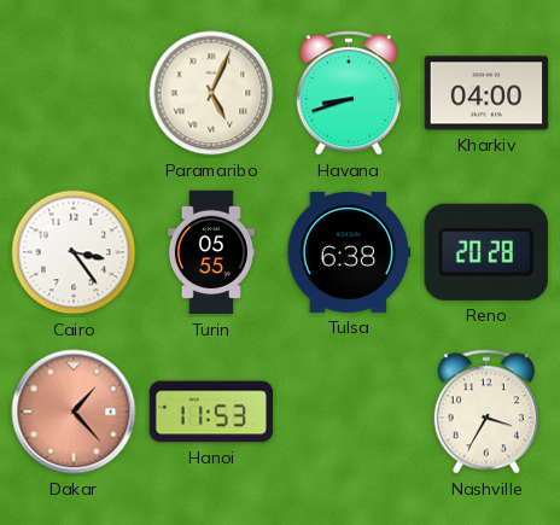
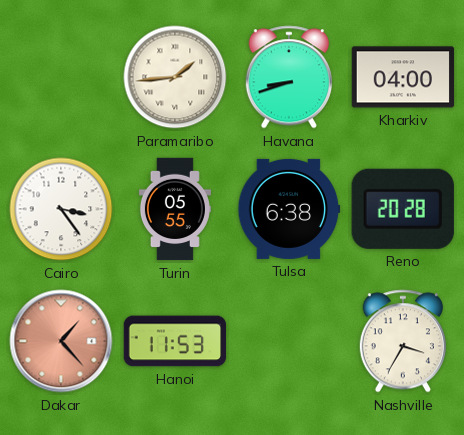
Paramaribo: 5:04 -> 1:44
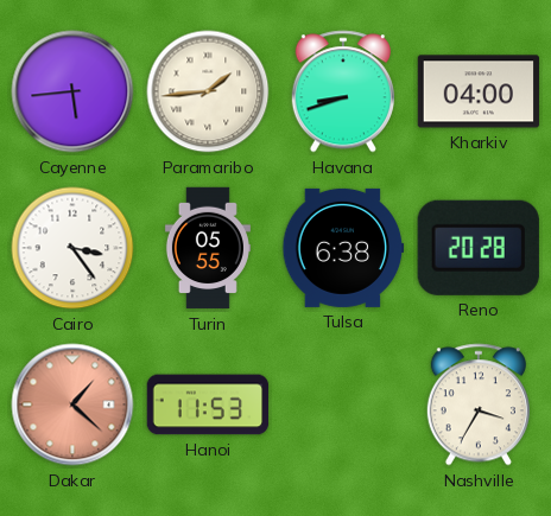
Cayenne: none -> 5:44
Dakar: 1:23 -> 1:22
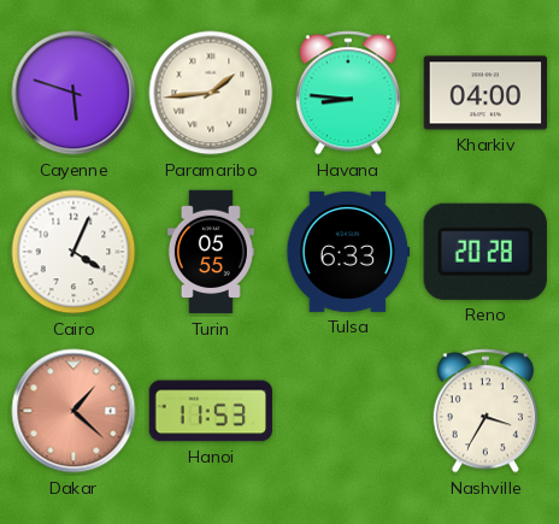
Cayenne: 5:44 -> 5:48
Havana: 8:42 -> 8:46
Cairo: 3:24 -> 4:04
Tulsa: 6:38 -> 6:33
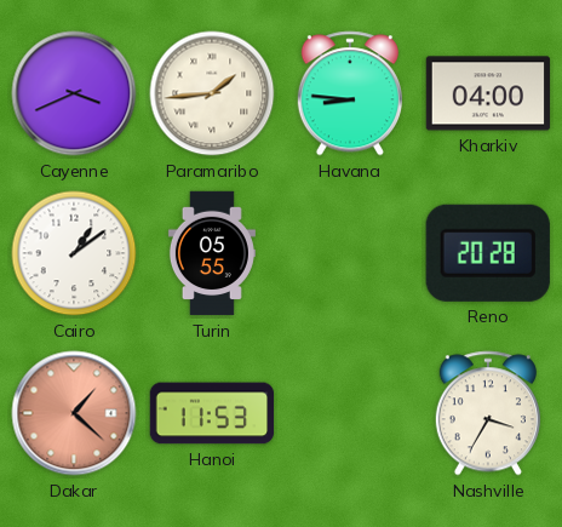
Cayenne: 5:48 -> 3:41
Cairo: 4:04 -> 1:09
Tulsa: 6:33 -> none
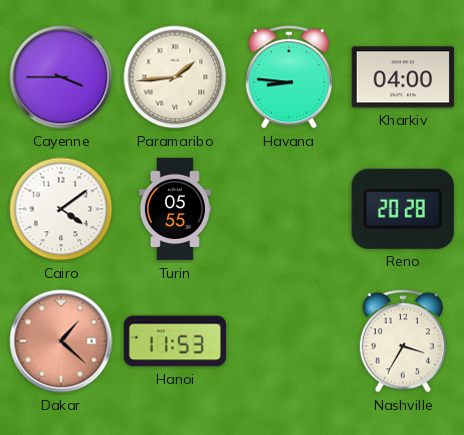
Cayenne: 3:41 -> 3:45
Cairo: 1:09 -> 4:09
